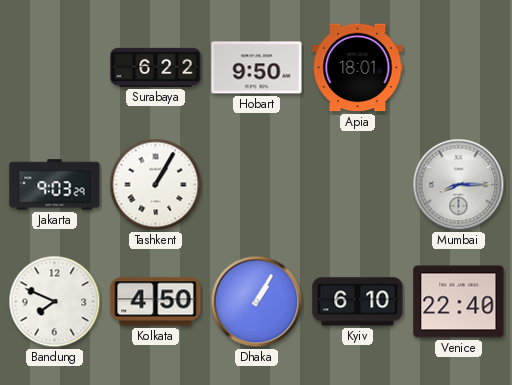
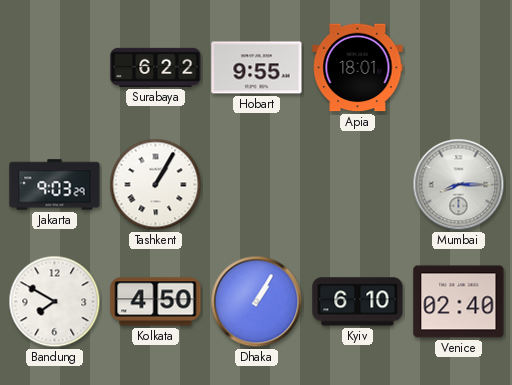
Hobart: 9:50 -> 9:55
Bandung: 7:49 -> 7:50
Venice: 22:40 -> 02:40
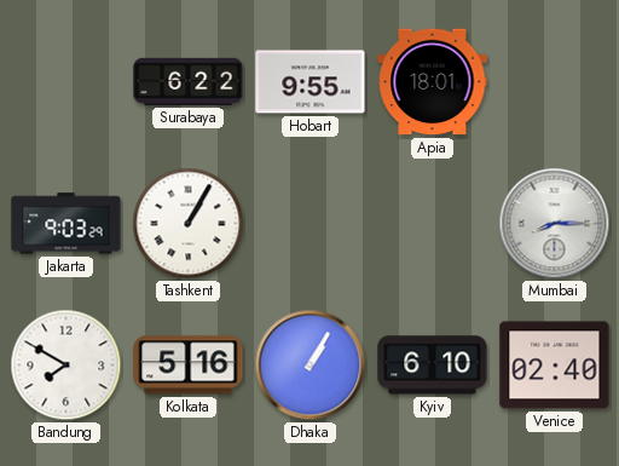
Kolkata: 4:50 -> 5:16
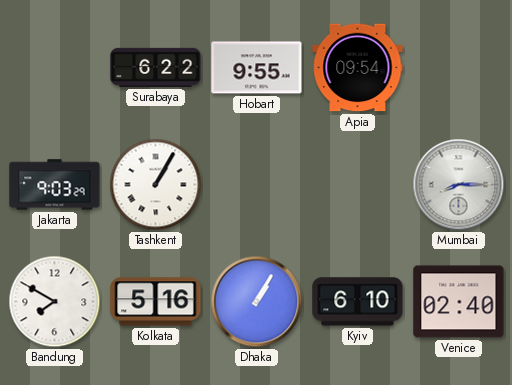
Apia: 18:01 -> 09:54
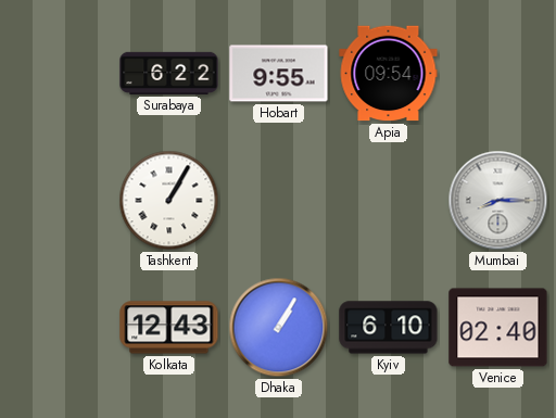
Jakarta: 9:03 -> none
Bandung: 7:50 -> none
Kolkata: 5:16 -> 12:43
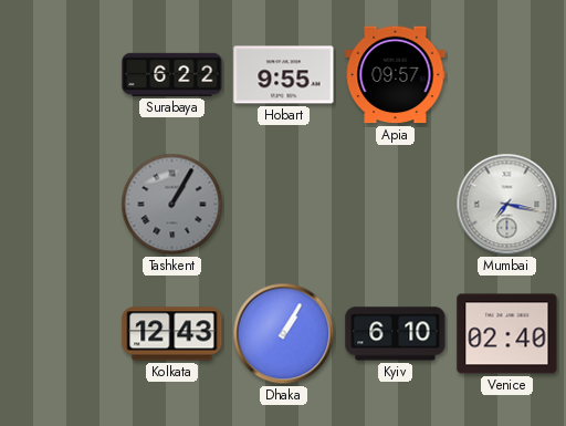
Apia: 09:54 -> 09:57
Tashkent dial: white -> grey
Mumbai: 8:15 -> 7:17
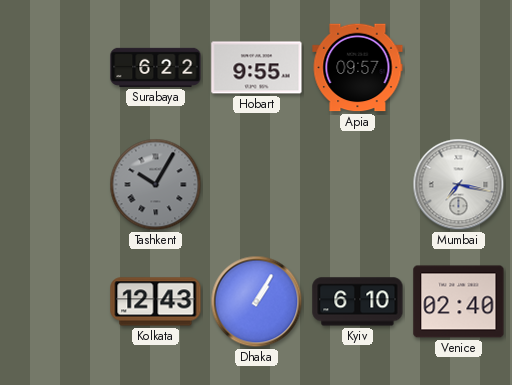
Tashkent: 1:05 -> 10:05
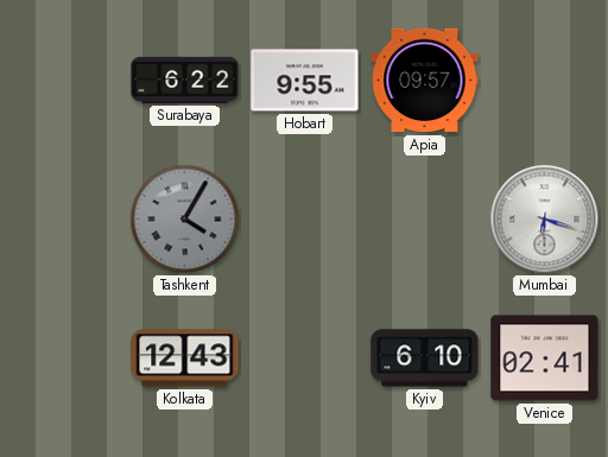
Tashkent: 10:05 -> 4:05
Mumbai: 7:17 -> 6:18
Dhaka: 1:05 -> none
Venice: 02:40 -> 02:41
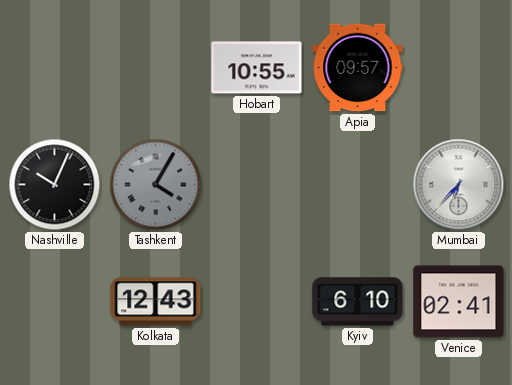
Surabaya: 6:22 -> none
Hobart: 9:55 -> 10:55
Nashville: none -> 10:04
Mumbai: 6:18 -> 6:37
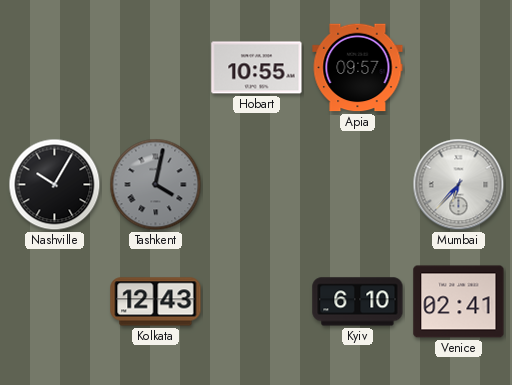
Nashville: 10:04 -> 10:05
Tashkent: 4:05 -> 4:02
